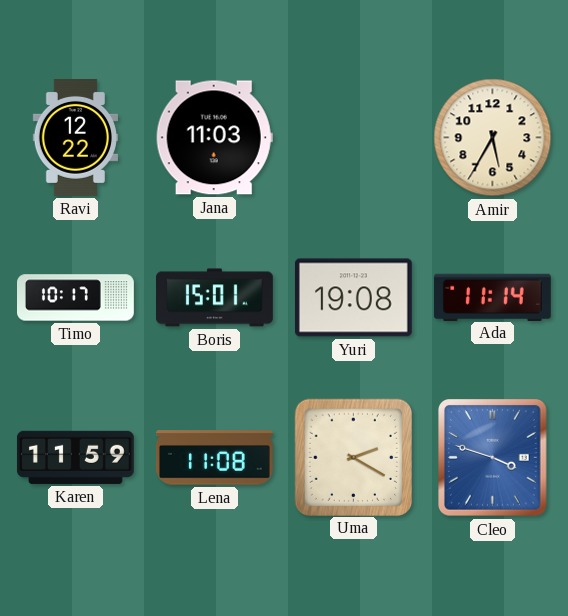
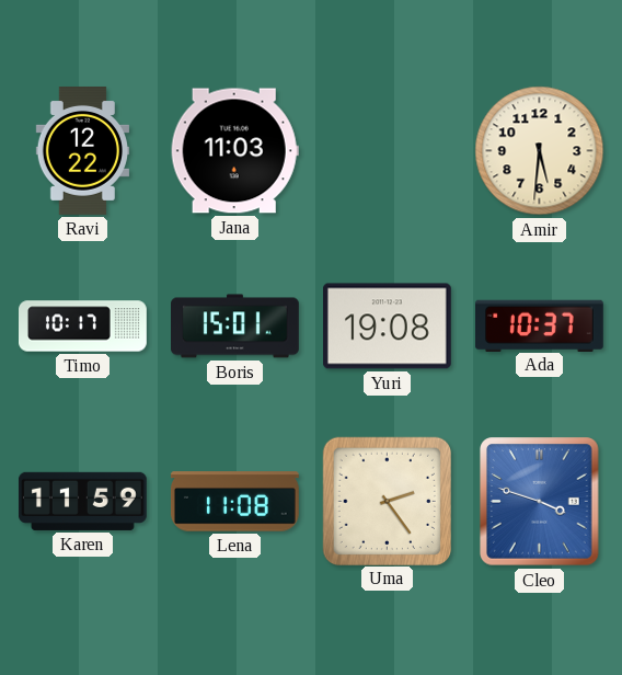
Amir: 5:35 -> 5:31
Ada: 11:14 -> 10:37
Uma: 2:20 -> 2:24
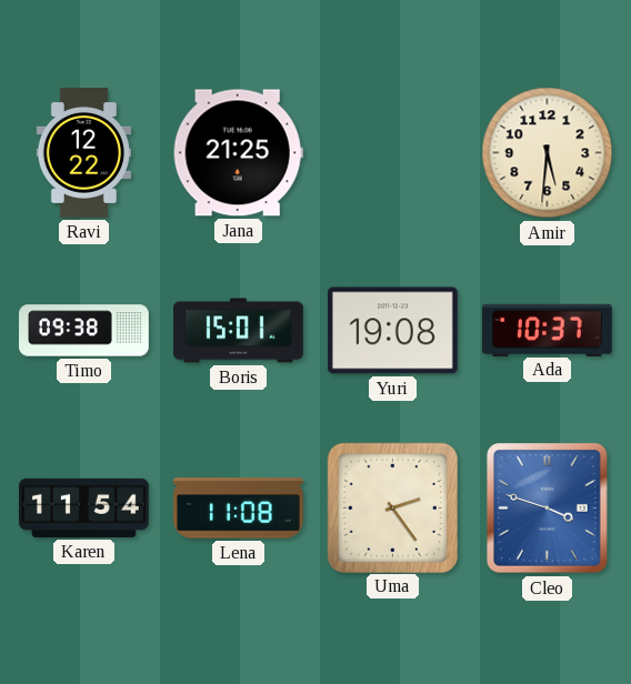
Jana: 11:03 -> 21:25
Timo: 10:17 -> 09:38
Karen: 11:59 -> 11:54
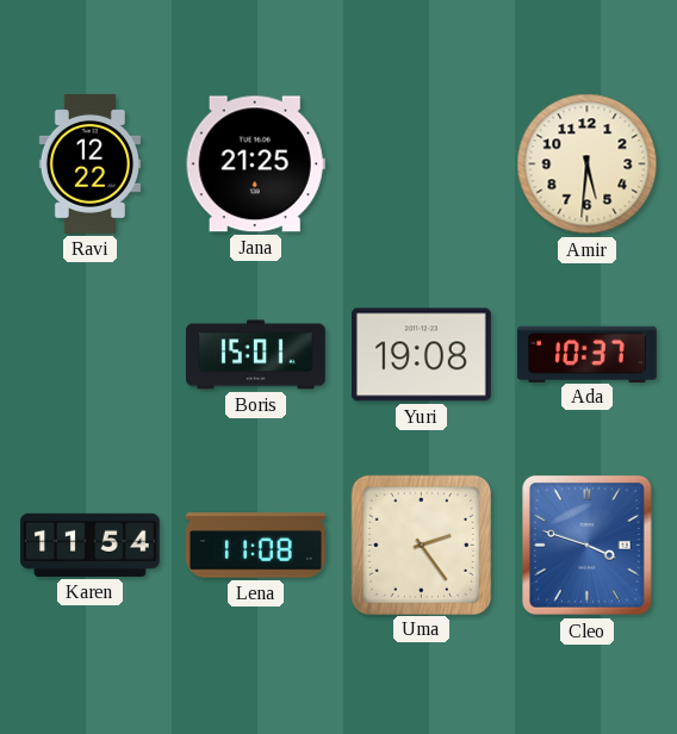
Timo: 09:38 -> none
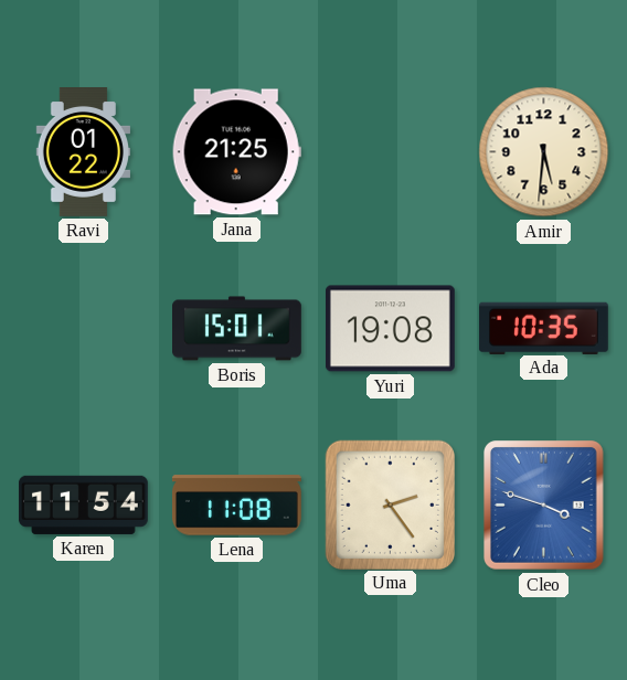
Ravi: 12:22 -> 01:22
Ada: 10:37 -> 10:35
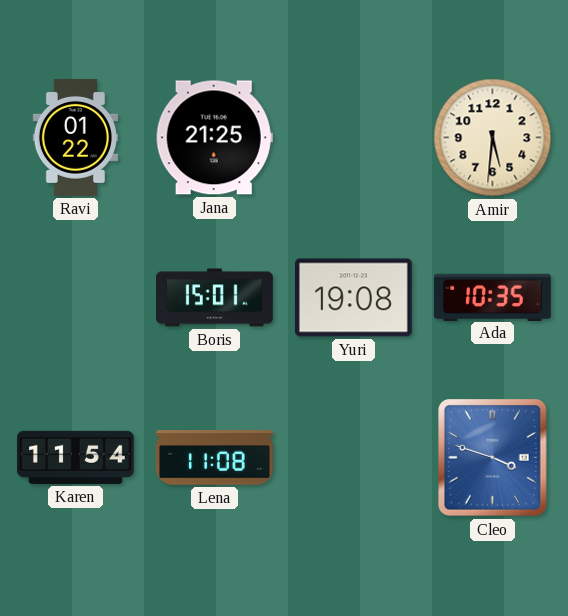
Uma: 2:24 -> none
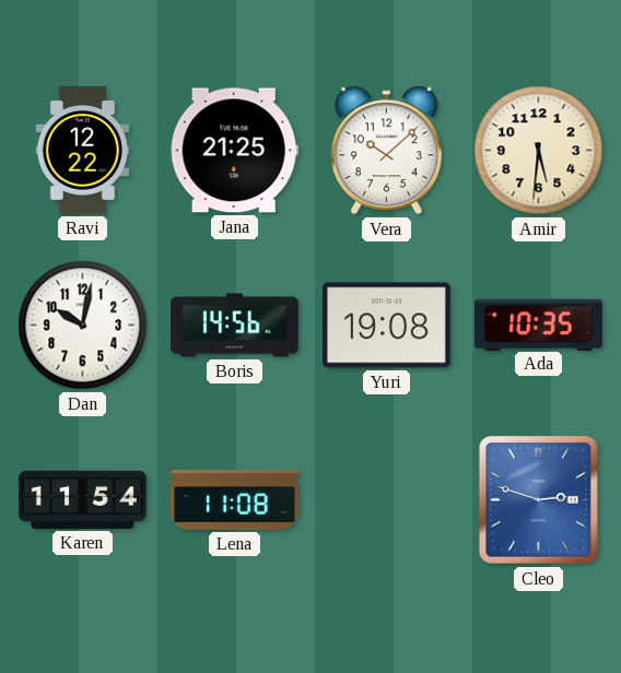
Ravi: 01:22 -> 12:22
Vera: none -> 10:08
Dan: none -> 10:02
Boris: 15:01 -> 14:56
Cleo: 3:48 -> 2:48
